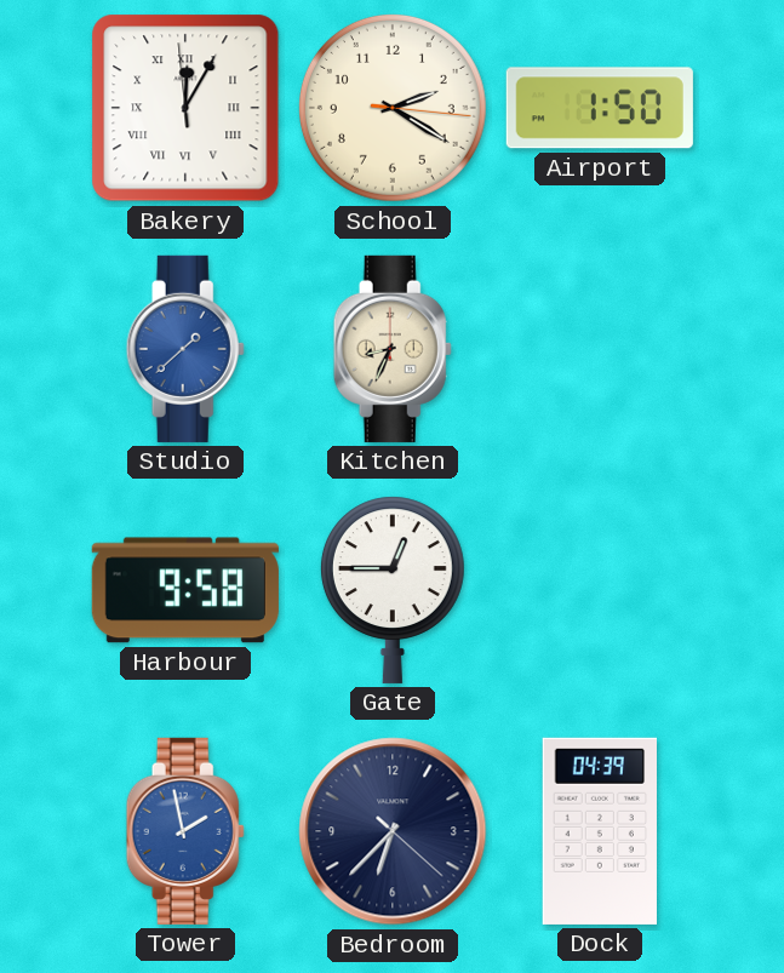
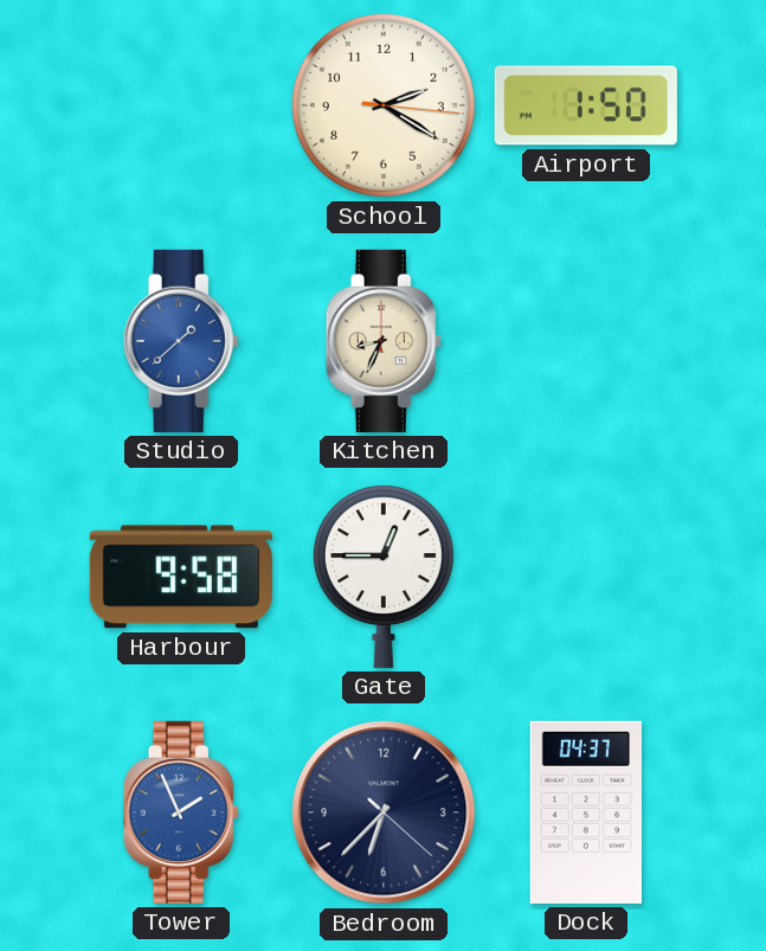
Bakery: 12:04 -> none
Tower: 1:58 -> 1:56
Dock: 04:39 -> 04:37
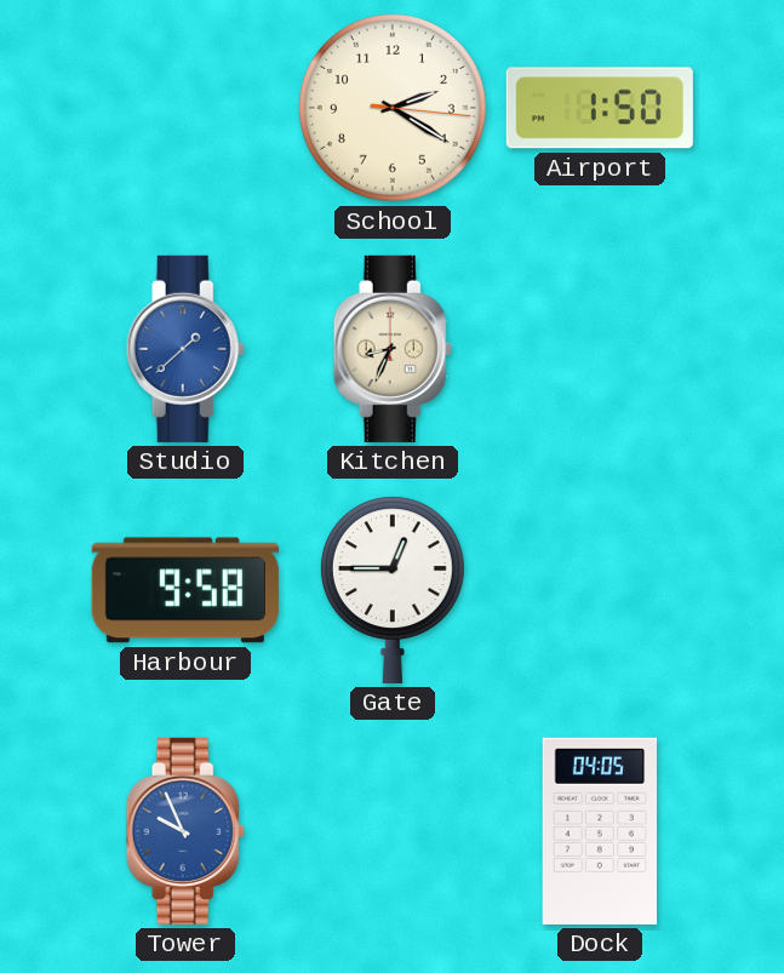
Tower: 1:56 -> 9:56
Bedroom: 6:37 -> none
Dock: 04:37 -> 04:05
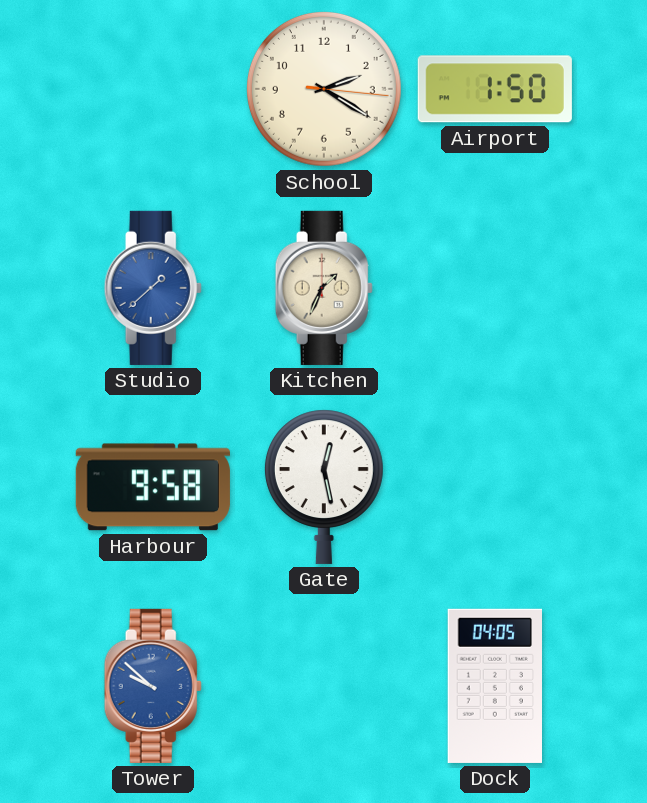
Kitchen: 8:34 -> 1:34
Gate: 12:45 -> 12:28
Tower: 9:56 -> 9:52
